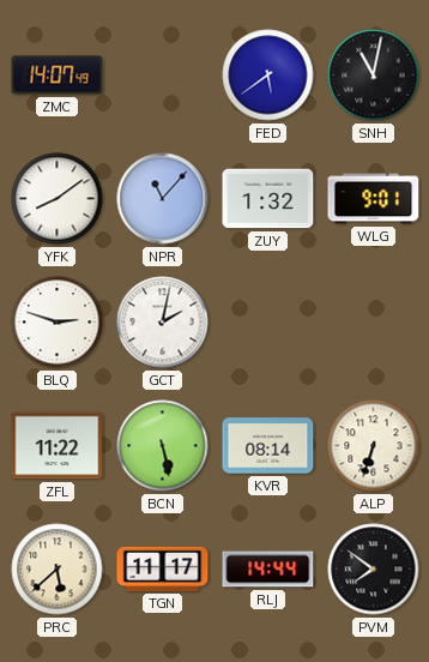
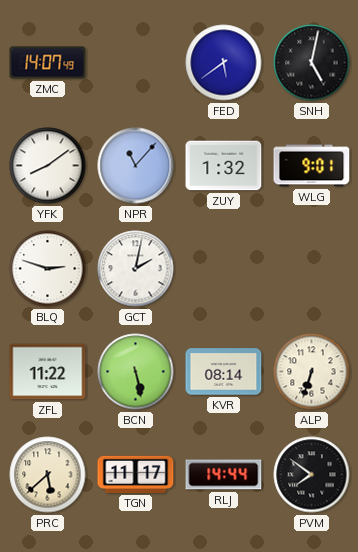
SNH: 11:02 -> 5:02
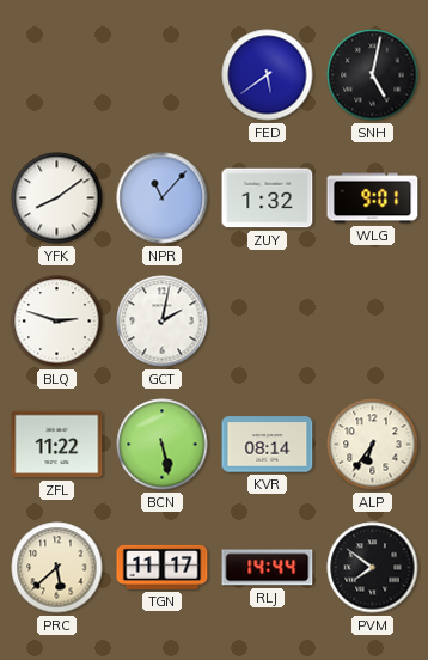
ZMC: 14:07 -> none
ALP: 6:33 -> 6:36
